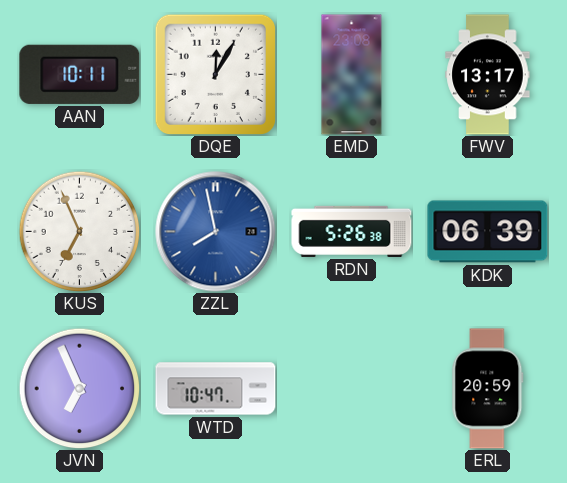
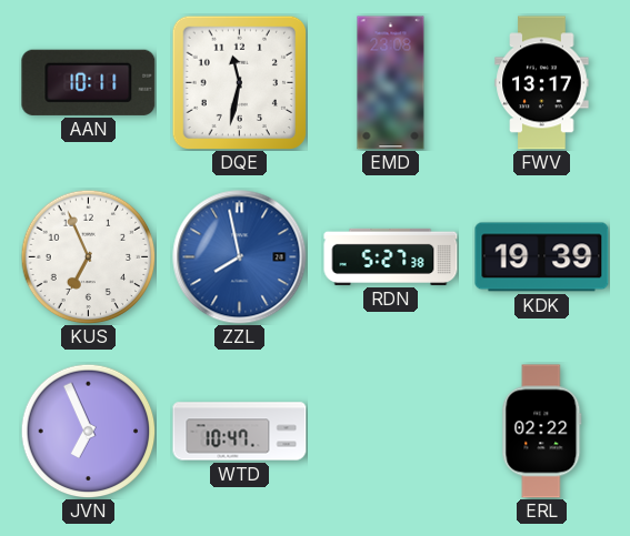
DQE: 12:05 -> 11:32
RDN: 5:26 -> 5:27
KDK: 06:39 -> 19:39
ERL: 20:59 -> 02:22
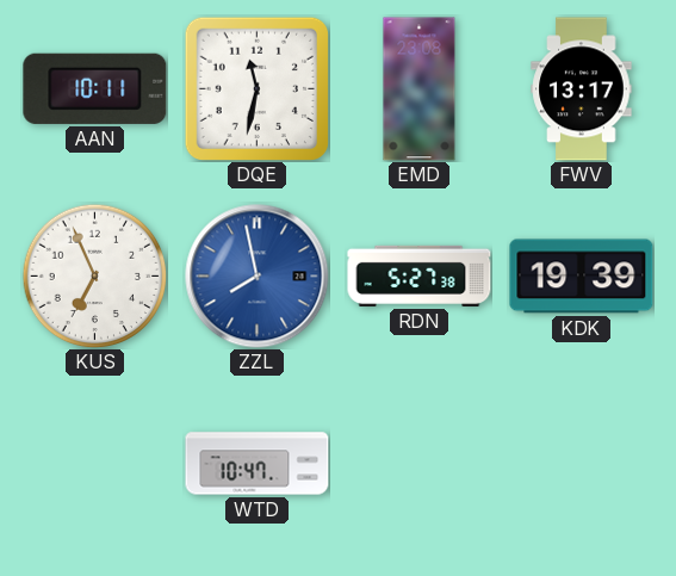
JVN: 6:56 -> none
ERL: 02:22 -> none
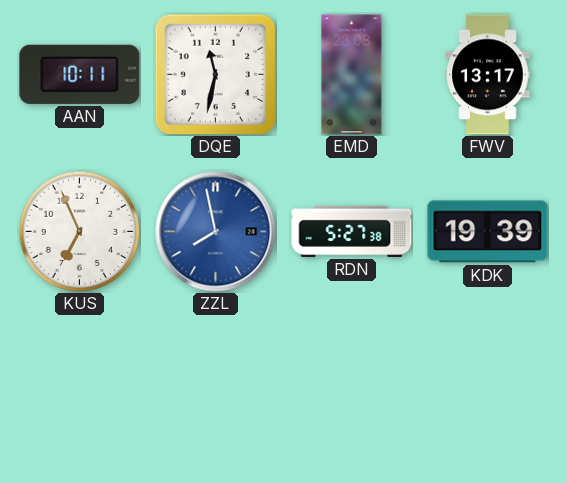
WTD: 10:47 -> none
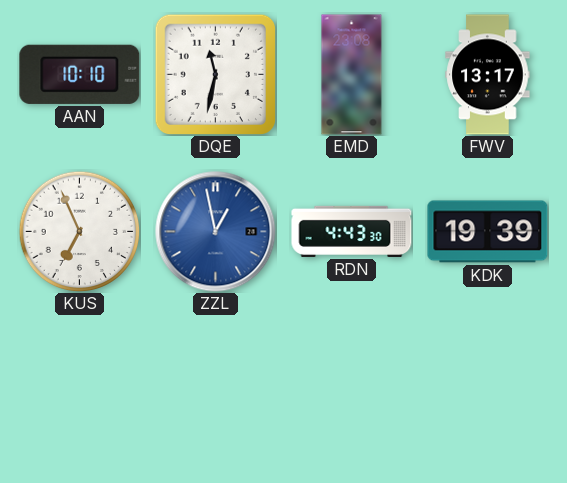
AAN: 10:11 -> 10:10
ZZL: 7:58 -> 12:58
RDN: 5:27 -> 4:43
